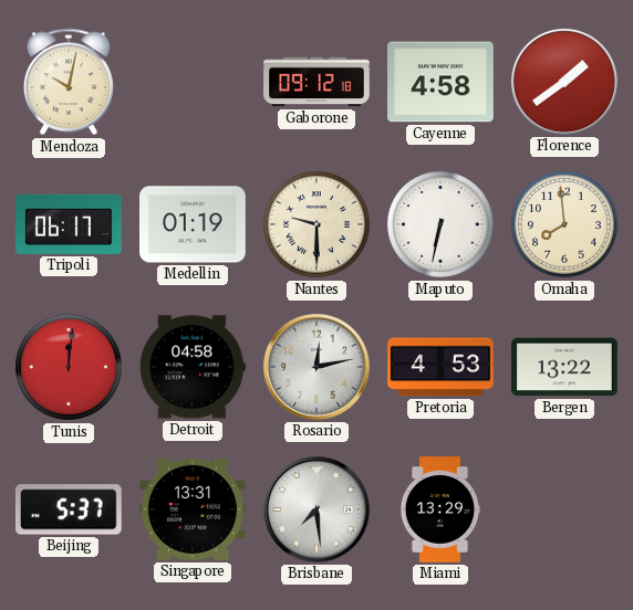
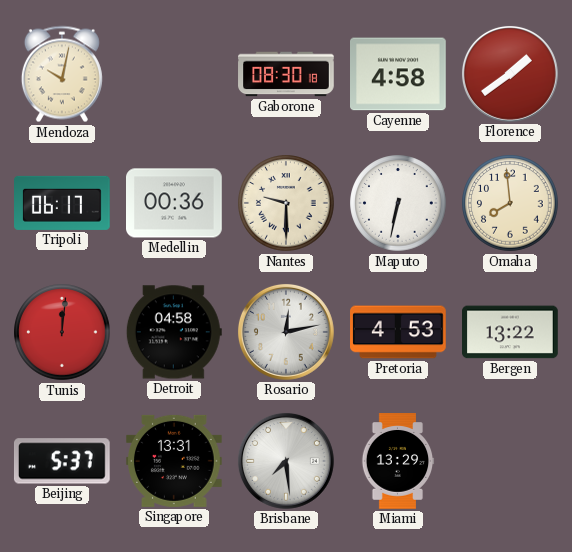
Gaborone: 09:12 -> 08:30
Medellin: 01:19 -> 00:36
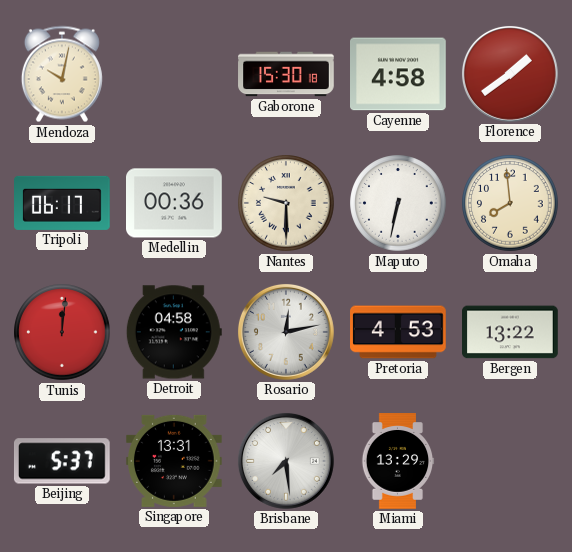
Gaborone: 08:30 -> 15:30
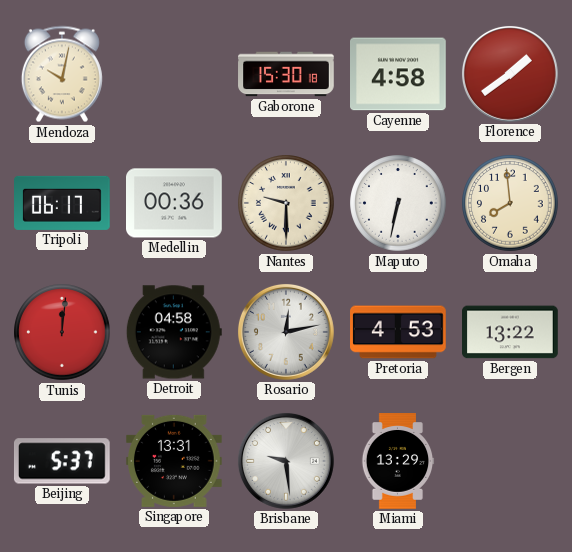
Brisbane: 7:29 -> 9:29
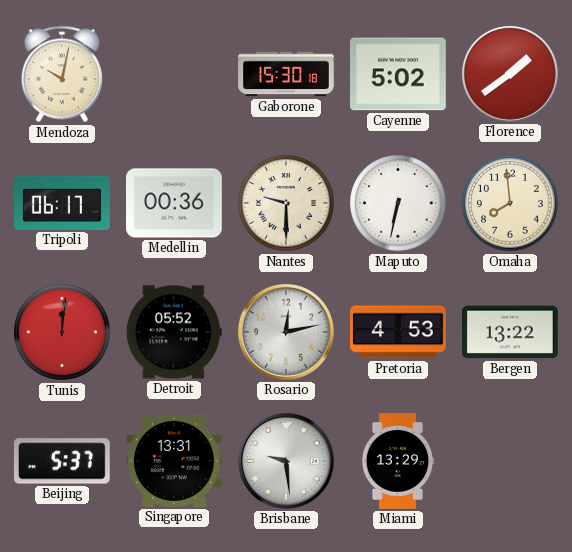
Cayenne: 4:58 -> 5:02
Detroit: 04:58 -> 05:52
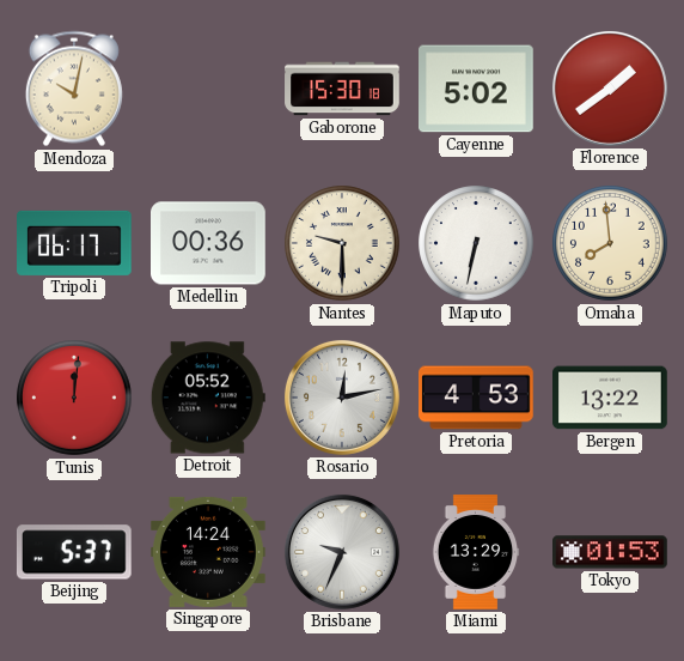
Singapore: 13:31 -> 14:24
Brisbane: 9:29 -> 9:34
Tokyo: none -> 01:53
